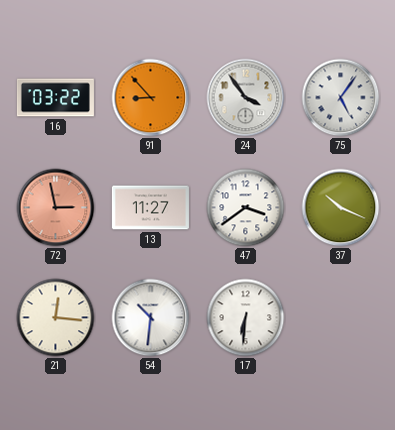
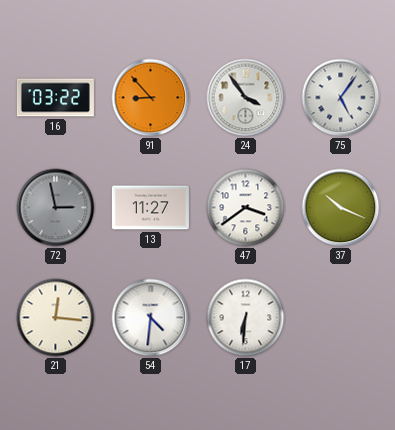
72 dial: salmon -> grey
54: 10:31 -> 4:31
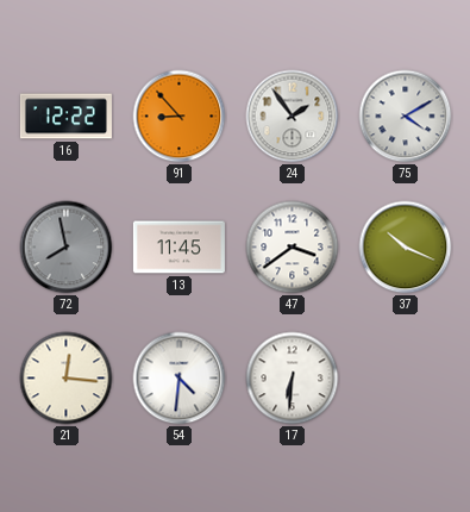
16: 03:22 -> 12:22
24: 3:54 -> 1:54
75: 5:06 -> 4:10
72: 2:58 -> 7:58
13: 11:27 -> 11:45
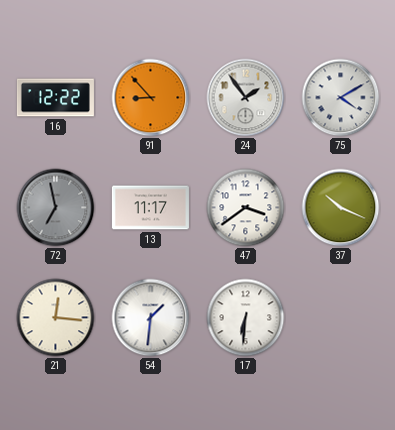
72: 7:58 -> 6:58
13: 11:45 -> 11:17
54: 4:31 -> 1:31
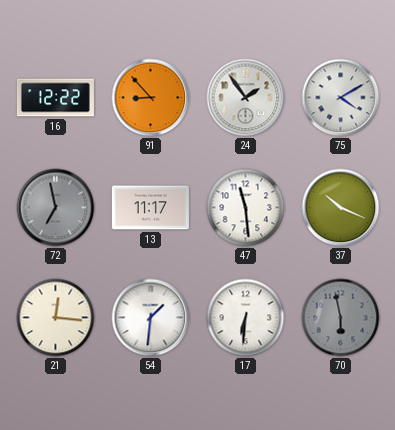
47: 3:39 -> 11:29
70: none -> 5:58
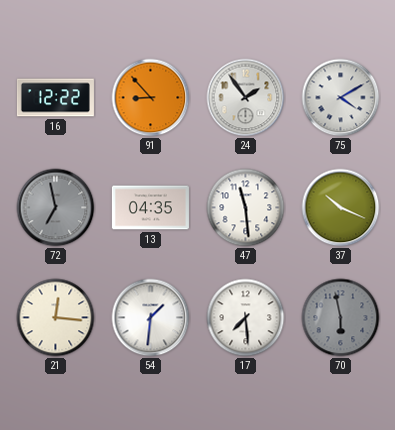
13: 11:17 -> 04:35
17: 6:31 -> 7:29
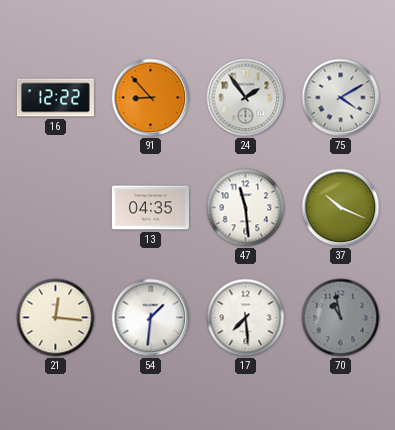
72: 6:58 -> none
70: 5:58 -> 10:58
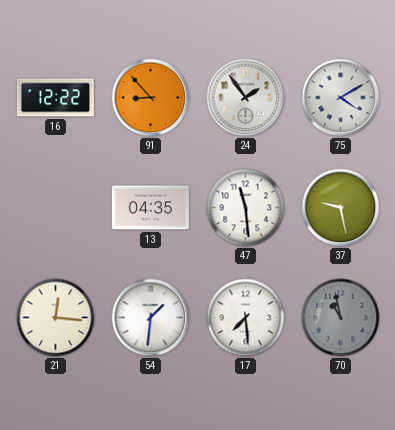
37: 10:19 -> 9:28
